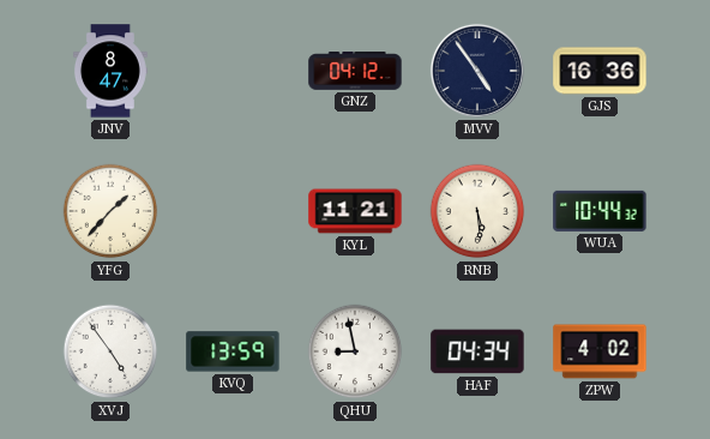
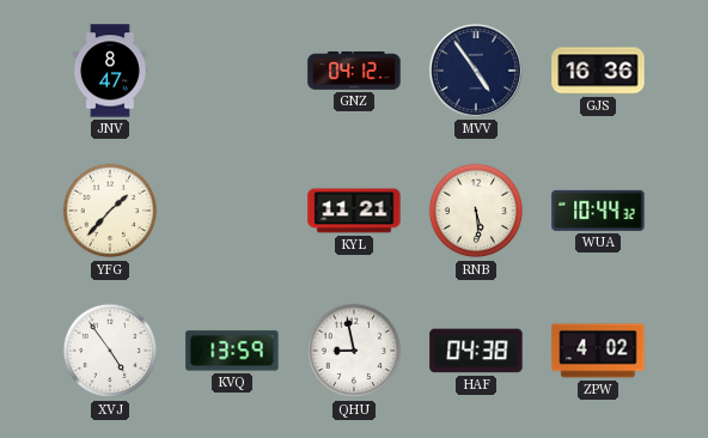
HAF: 04:34 -> 04:38
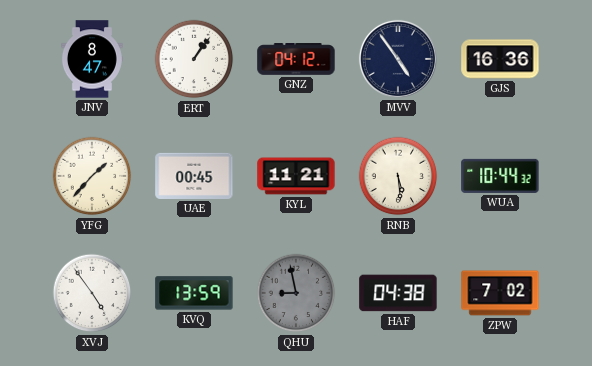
ERT: none -> 1:06
UAE: none -> 00:45
QHU dial: white -> grey
ZPW: 4:02 -> 7:02
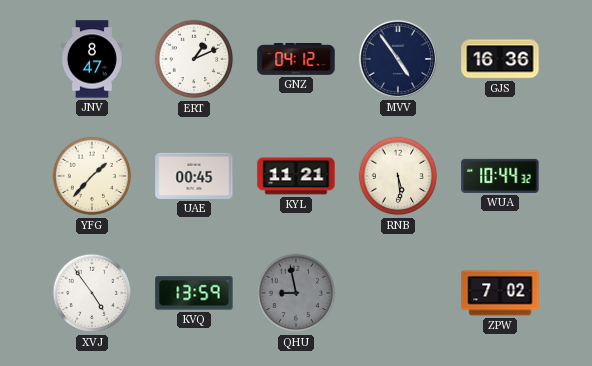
ERT: 1:06 -> 1:11
HAF: 04:38 -> none
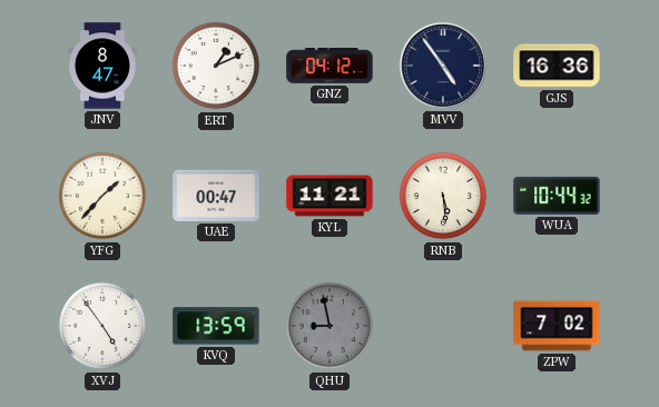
UAE: 00:45 -> 00:47
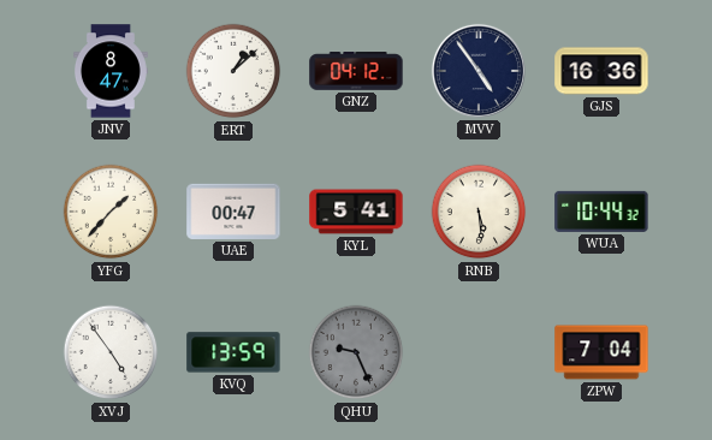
ERT: 1:11 -> 1:08
KYL: 11:21 -> 5:41
QHU: 8:58 -> 9:26
ZPW: 7:02 -> 7:04
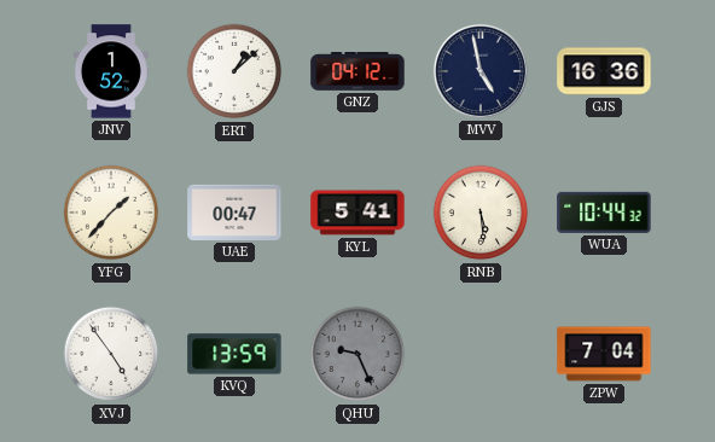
JNV: 8:47 -> 1:52
MVV: 4:54 -> 4:58
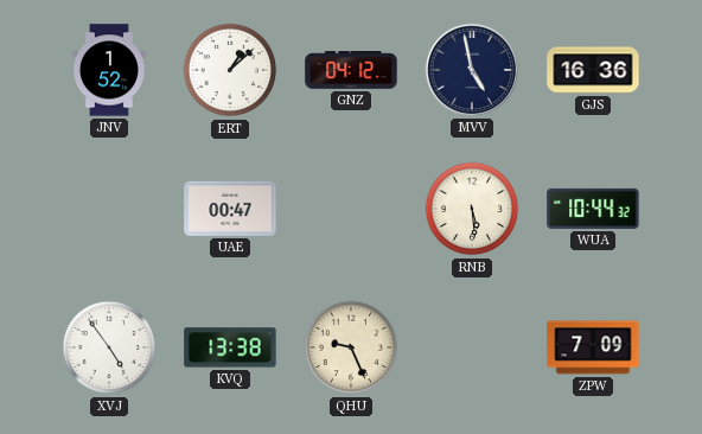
YFG: 1:37 -> none
KYL: 5:41 -> none
KVQ: 13:59 -> 13:38
QHU dial: grey -> cream
ZPW: 7:04 -> 7:09
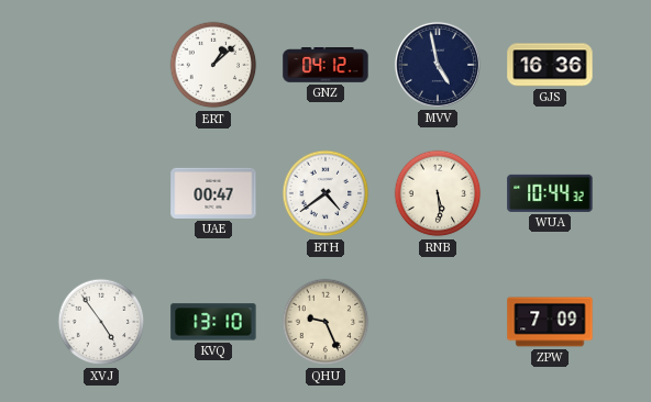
JNV: 1:52 -> none
BTH: none -> 4:39
KVQ: 13:38 -> 13:10
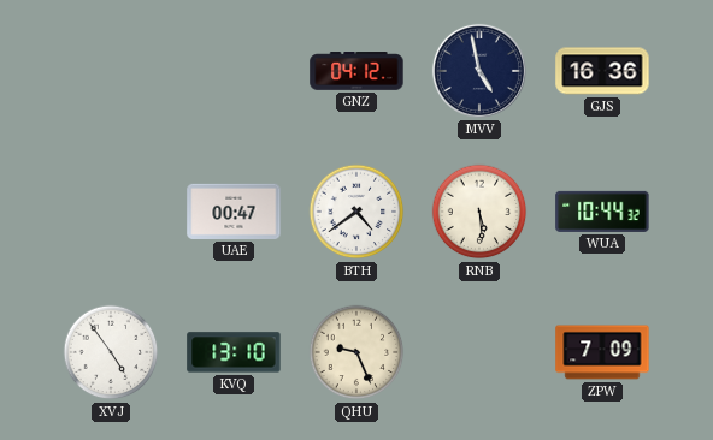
ERT: 1:08 -> none
